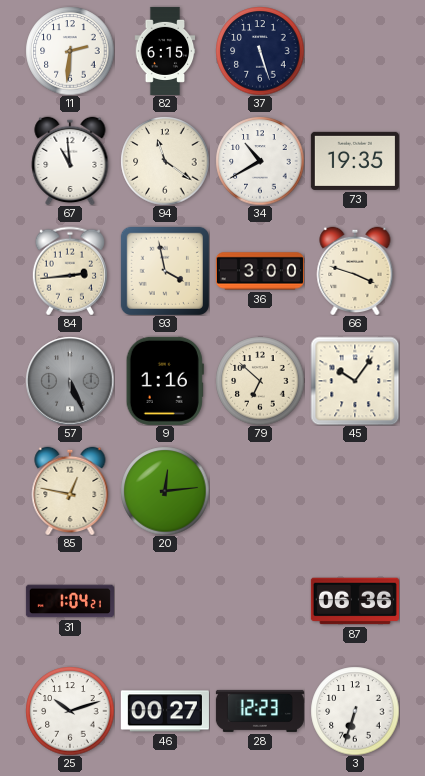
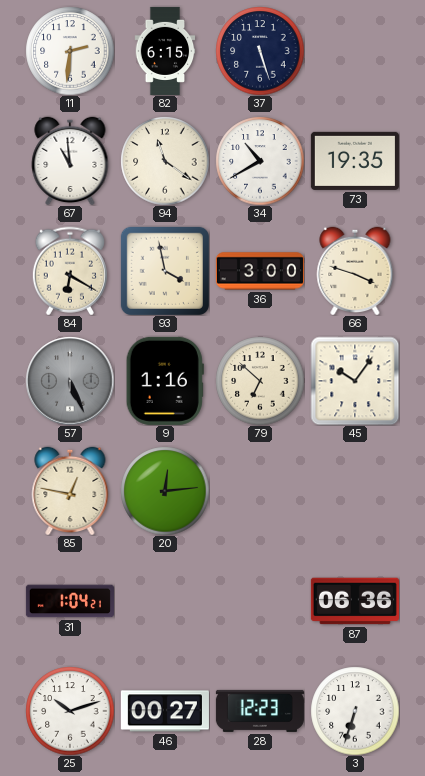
84: 2:44 -> 6:20
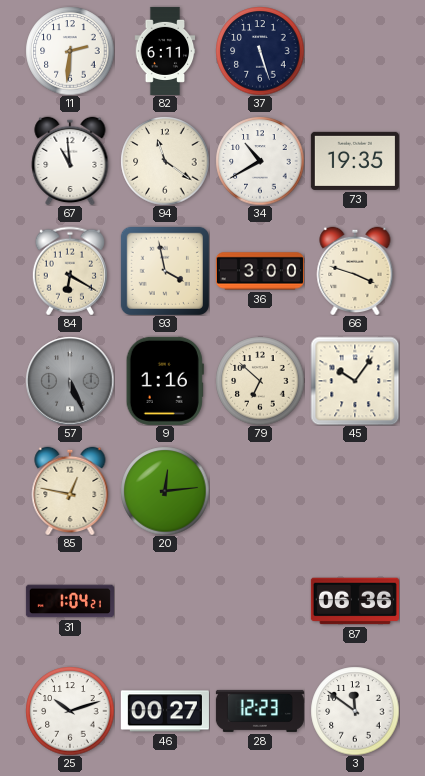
82: 6:15 -> 6:11
3: 6:33 -> 11:51
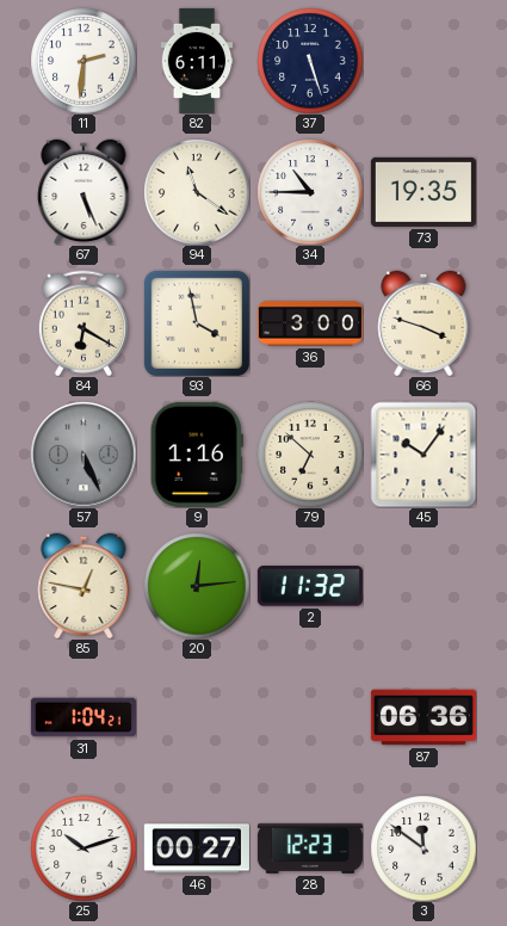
67: 10:59 -> 5:26
34: 10:40 -> 10:45
2: none -> 11:32
